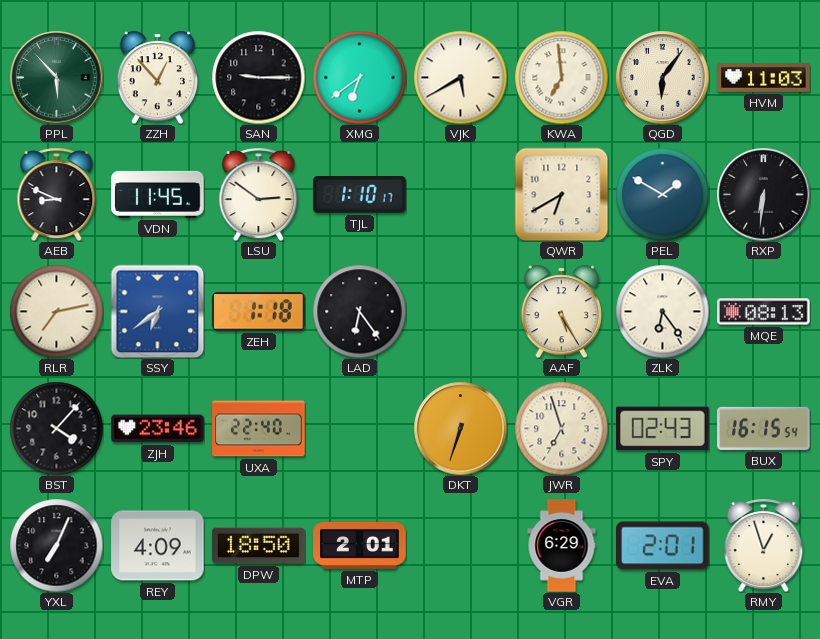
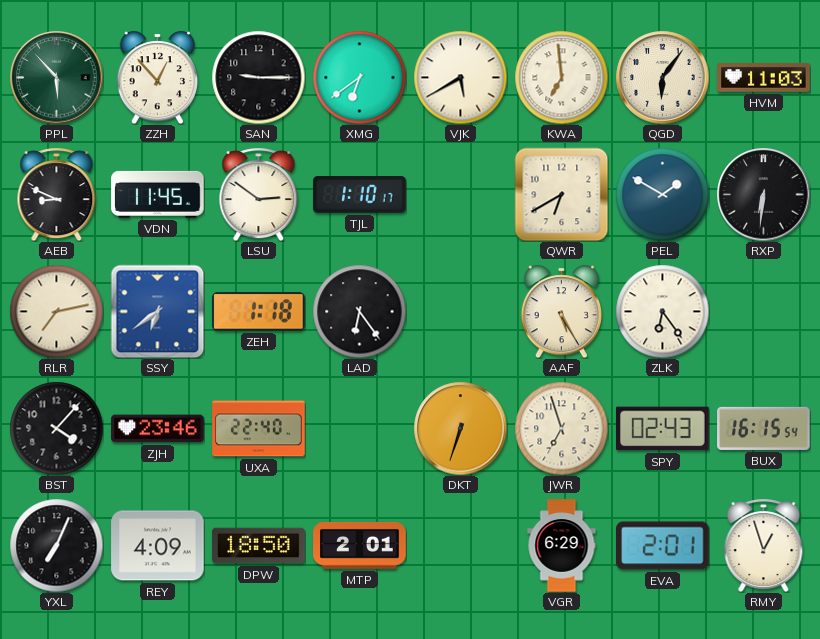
MQE: 08:13 -> none
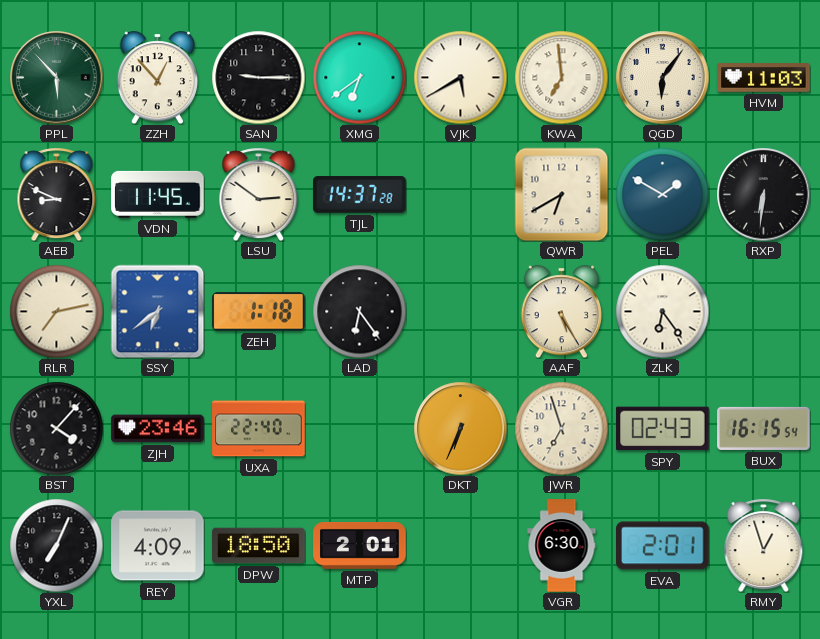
TJL: 1:10 -> 14:37
DKT: 6:33 -> 6:34
VGR: 6:29 -> 6:30
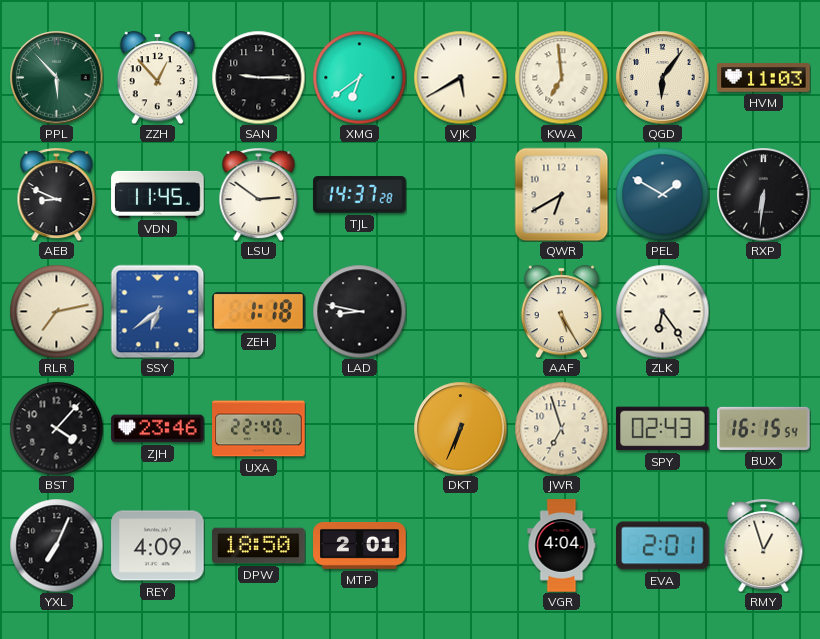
LAD: 6:24 -> 8:47
VGR: 6:30 -> 4:04
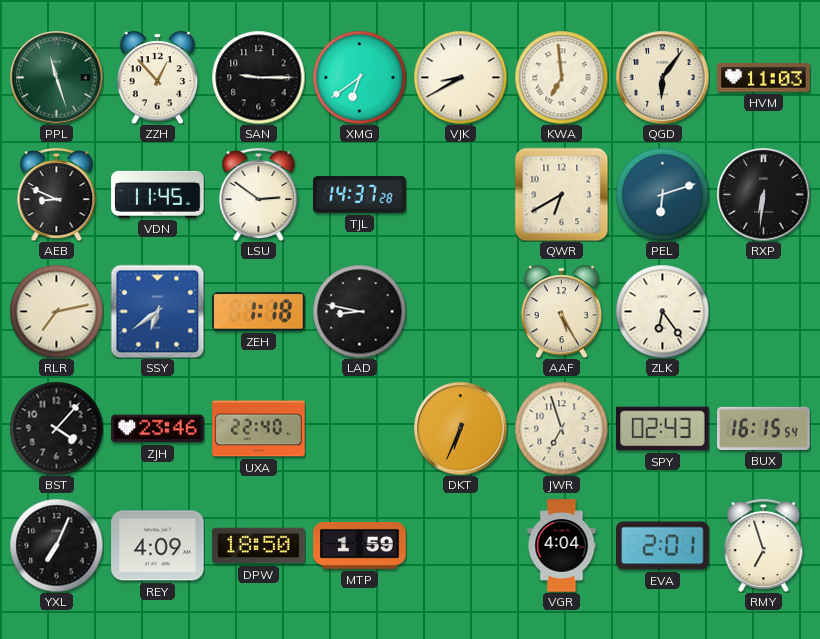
PPL: 5:53 -> 11:27
VJK: 5:40 -> 8:40
PEL: 1:50 -> 6:12
MTP: 2:01 -> 1:59
RMY: 12:57 -> 6:57
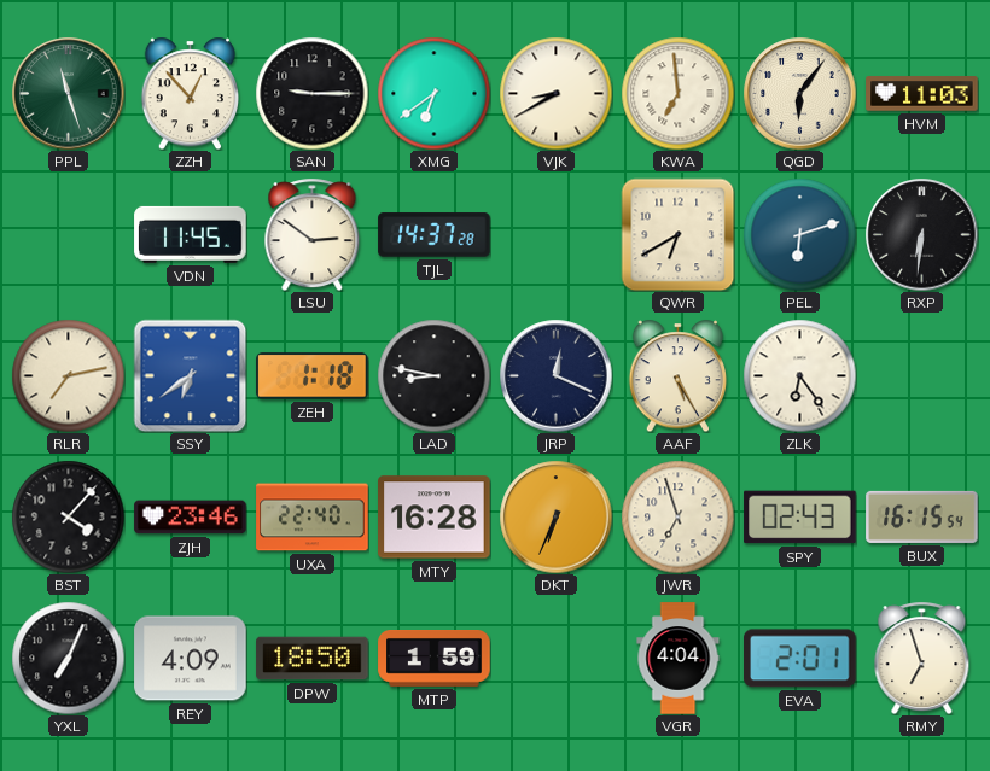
AEB: 8:49 -> none
JRP: none -> 12:19
MTY: none -> 16:28
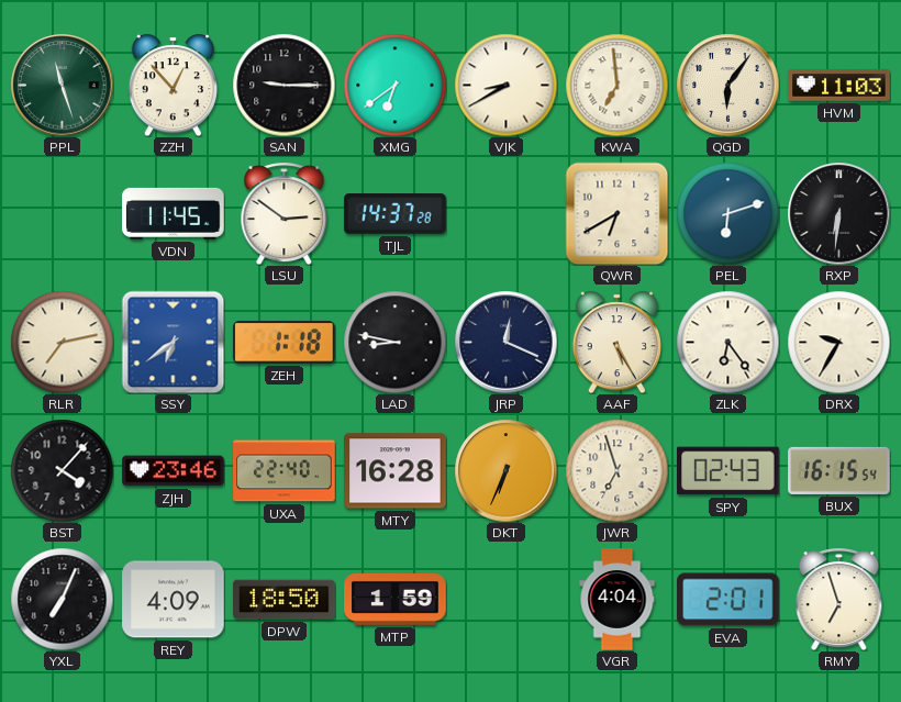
DRX: none -> 9:35
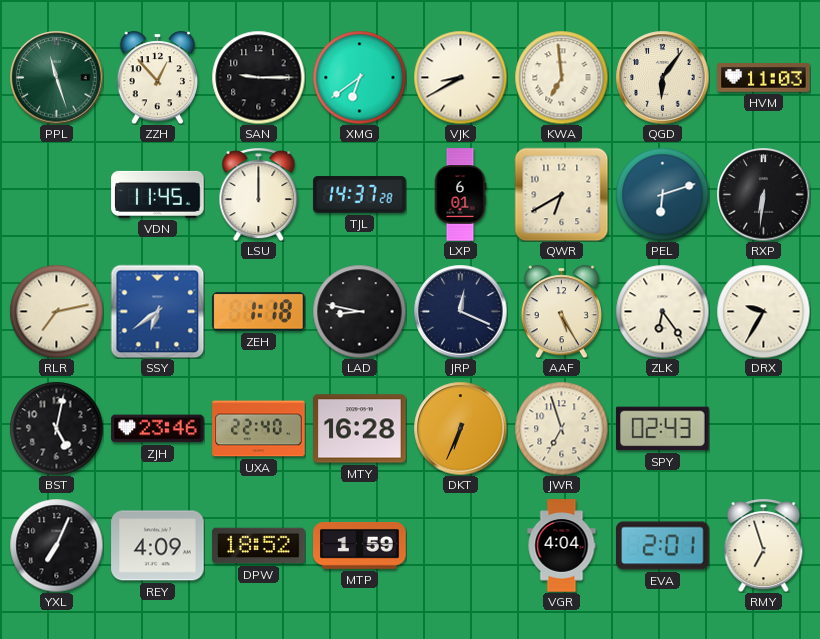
LSU: 2:51 -> 12:00
LXP: none -> 6:01
BST: 4:07 -> 5:02
BUX: 16:15 -> none
DPW: 18:50 -> 18:52
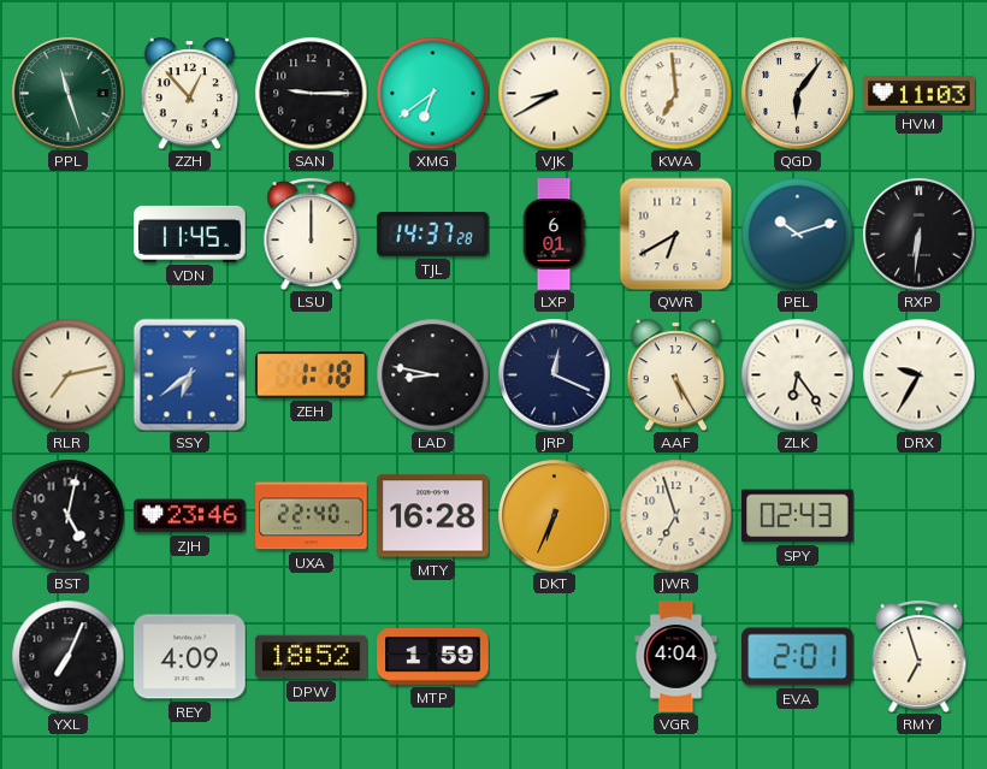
PEL: 6:12 -> 10:12
